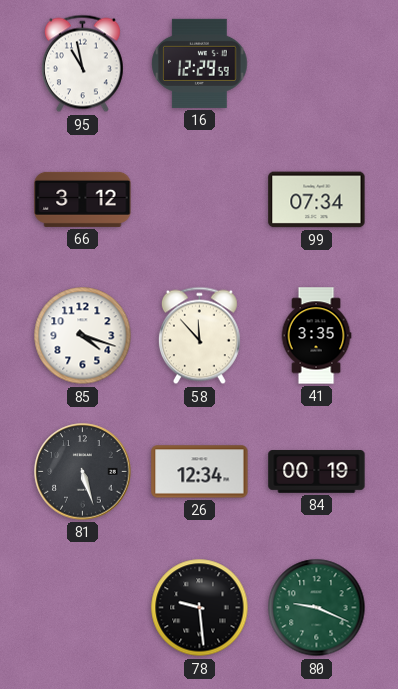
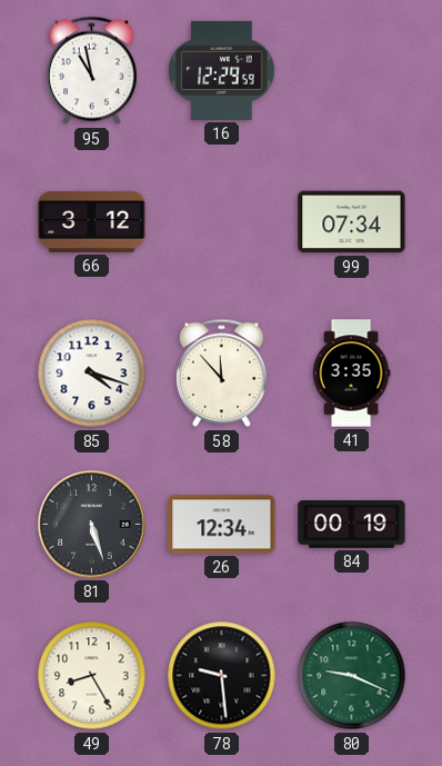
49: none -> 8:25
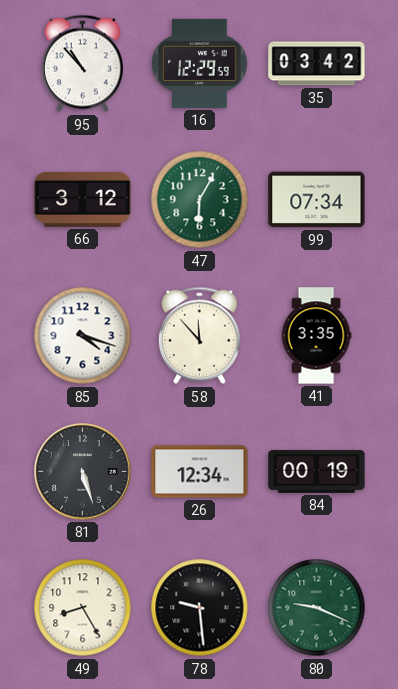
95: 10:58 -> 10:53
35: none -> 03:42
47: none -> 6:05
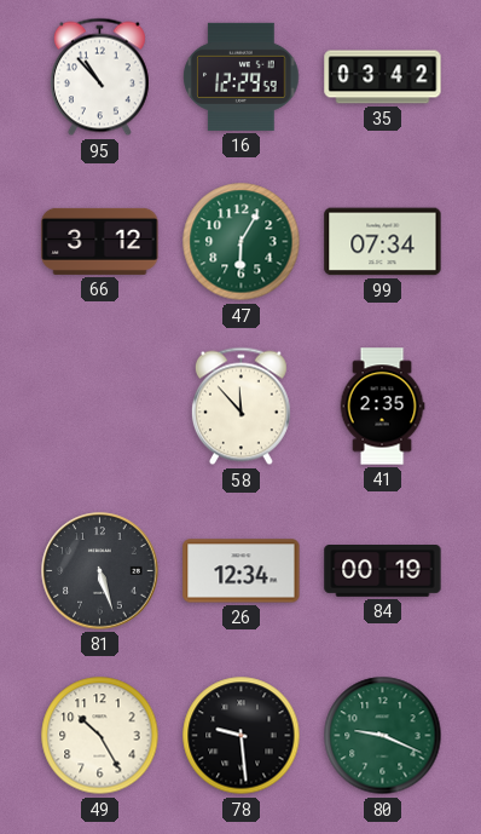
85: 4:18 -> none
41: 3:35 -> 2:35
49: 8:25 -> 10:25
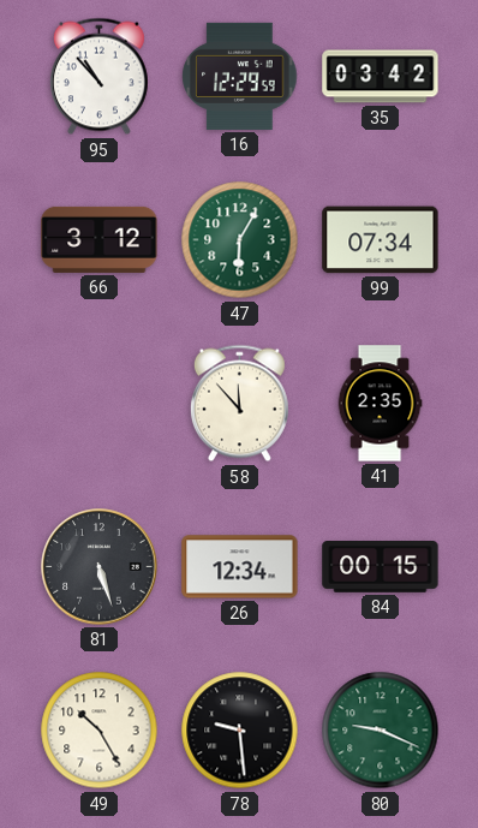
84: 00:19 -> 00:15
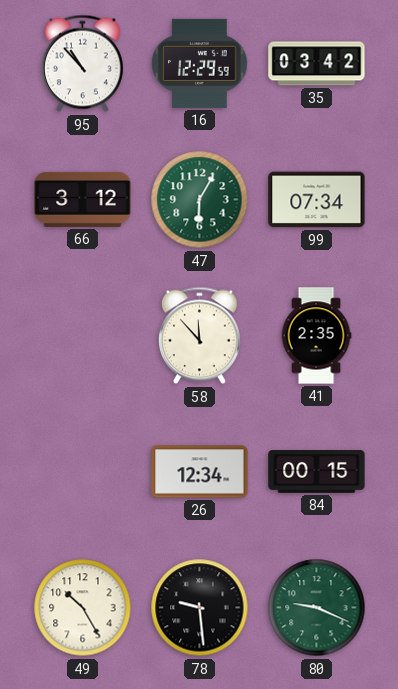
81: 5:27 -> none
